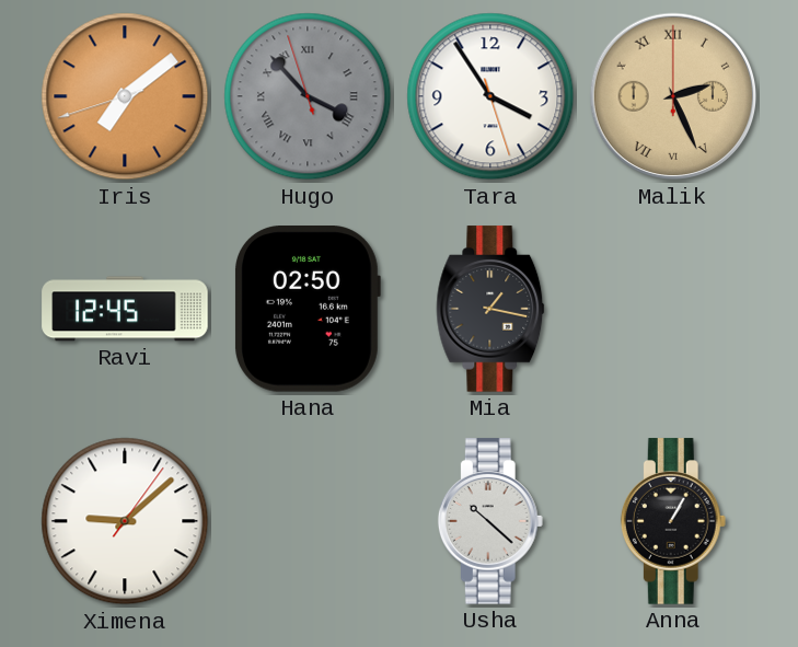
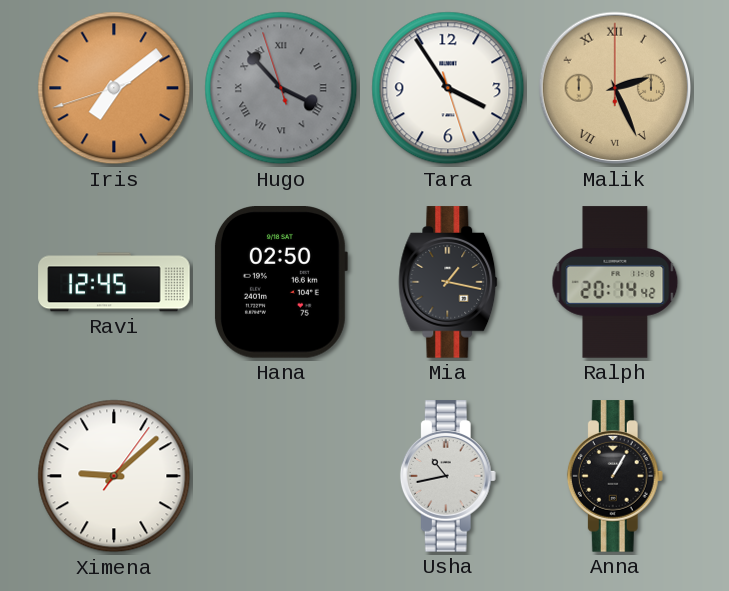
Ralph: none -> 20:14
Usha: 10:22 -> 10:43
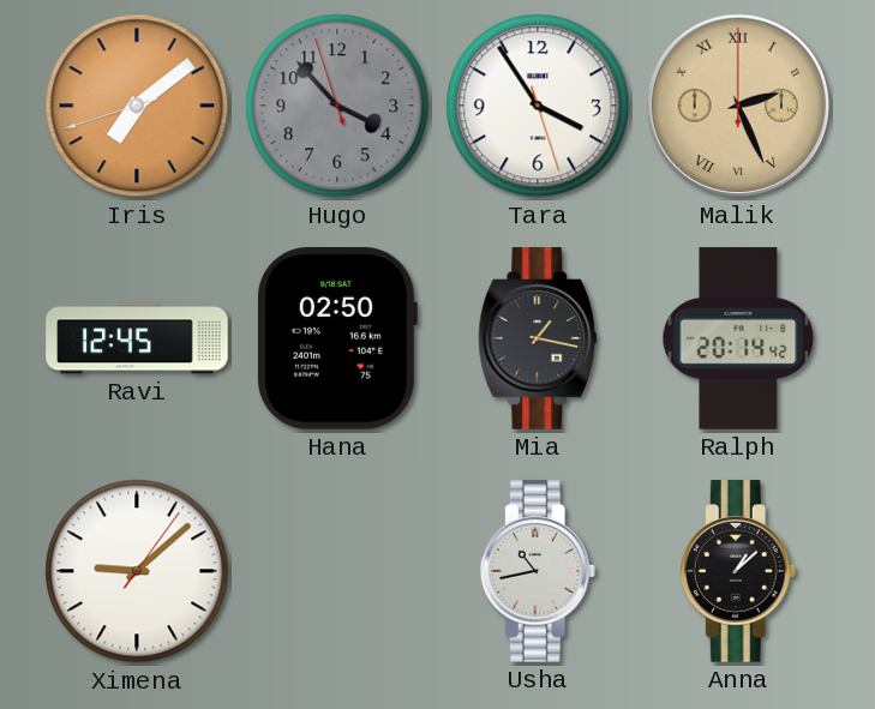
Hugo numerals: Roman -> Arabic
Anna: 1:05 -> 1:08
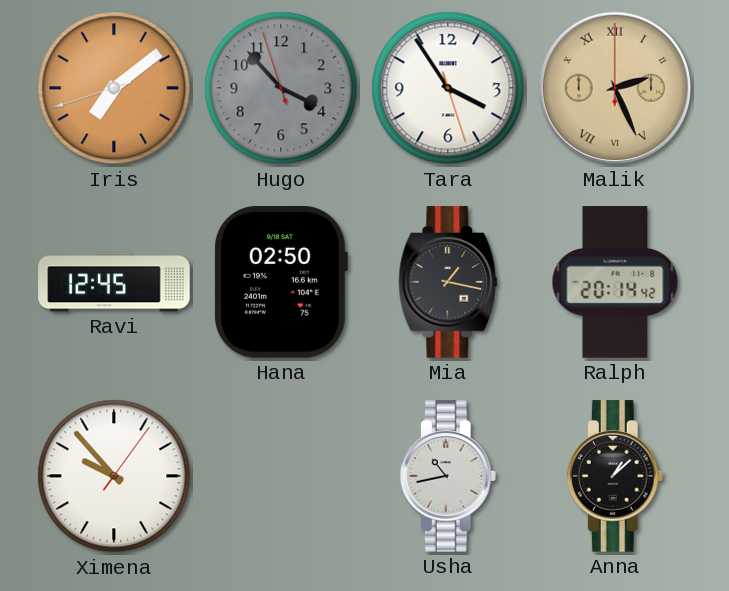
Ximena: 9:08 -> 9:53
